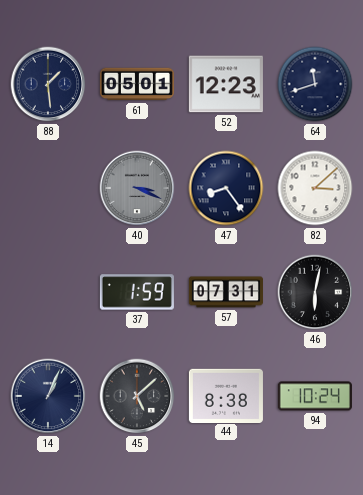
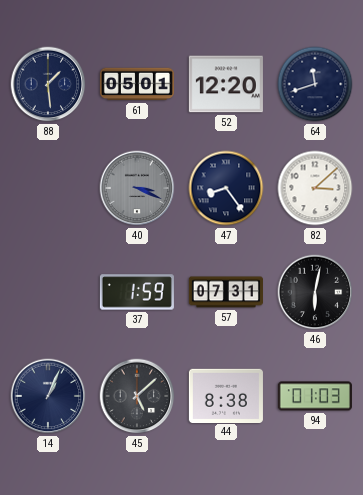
52: 12:23 -> 12:20
94: 10:24 -> 01:03
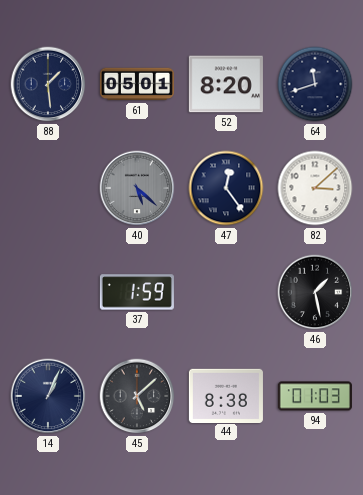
52: 12:20 -> 8:20
40: 3:19 -> 5:22
47: 8:24 -> 12:24
57: 07:31 -> none
46: 6:02 -> 1:28
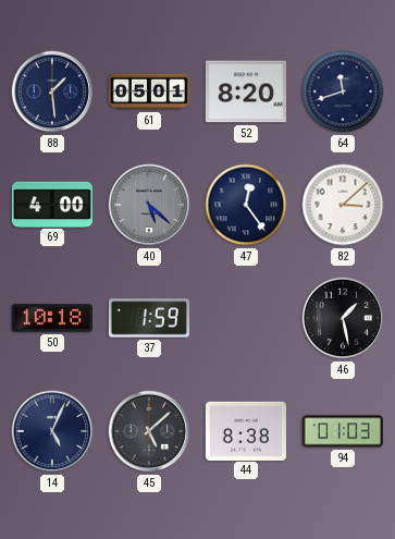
69: none -> 4:00
50: none -> 10:18
14: 1:04 -> 5:04
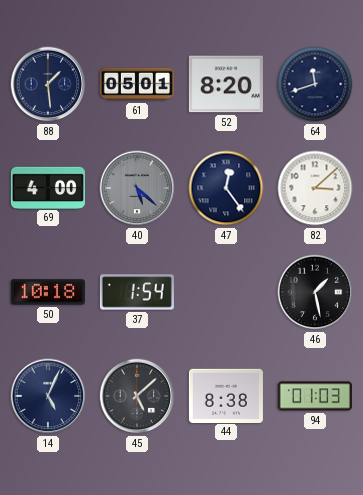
37: 1:59 -> 1:54
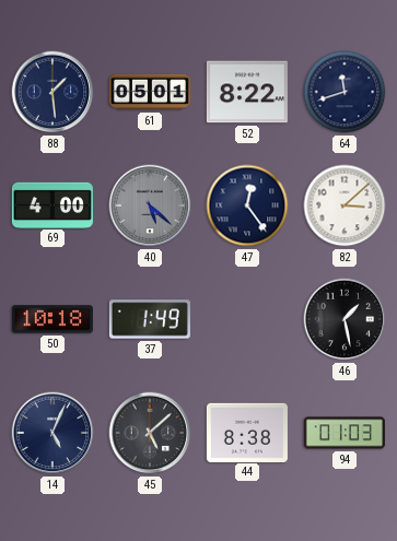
52: 8:20 -> 8:22
37: 1:54 -> 1:49
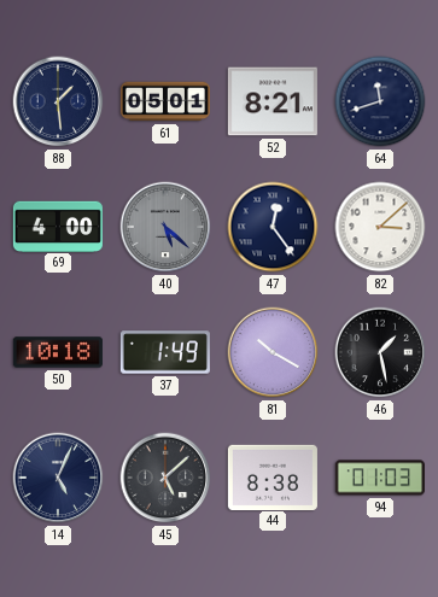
52: 8:22 -> 8:21
81: none -> 10:20
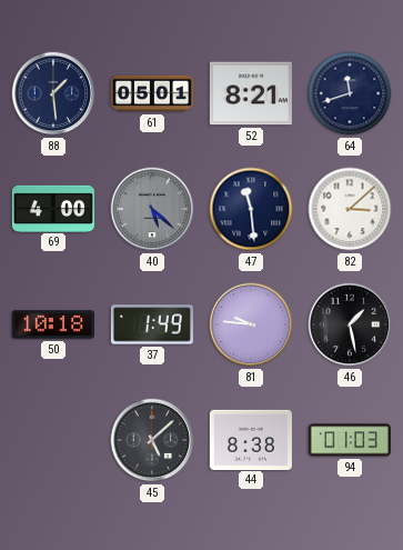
47: 12:24 -> 11:29
81: 10:20 -> 9:46
14: 5:04 -> none
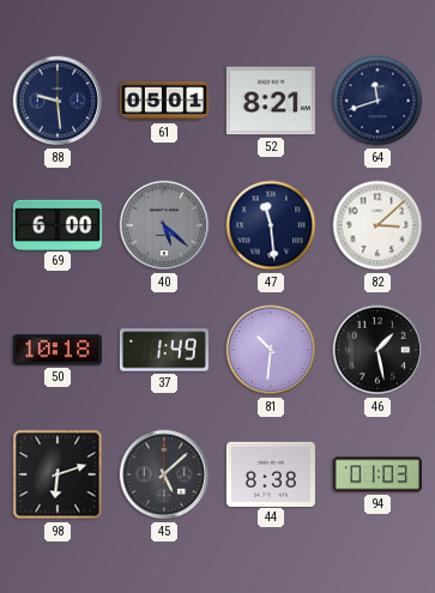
88: 1:29 -> 9:29
69: 4:00 -> 6:00
81: 9:46 -> 10:31
98: none -> 6:12
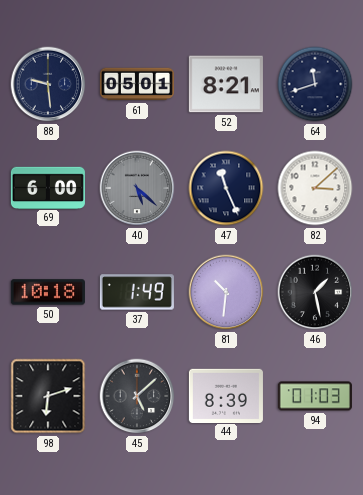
47: 11:29 -> 11:26
44: 8:38 -> 8:39
